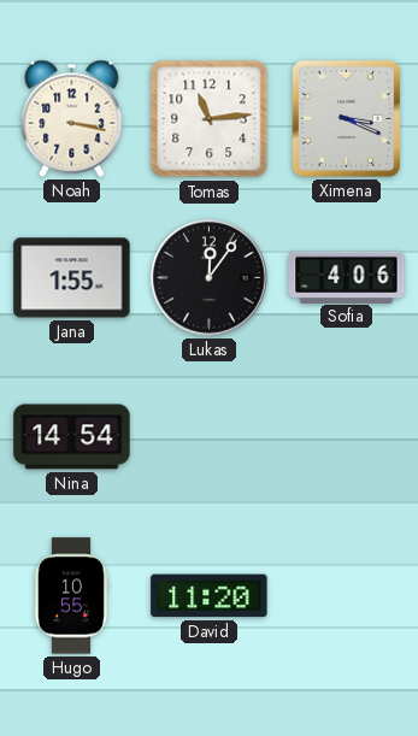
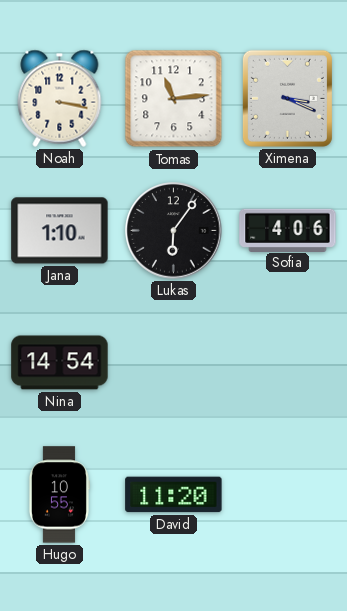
Jana: 1:55 -> 1:10
Lukas: 12:06 -> 6:06
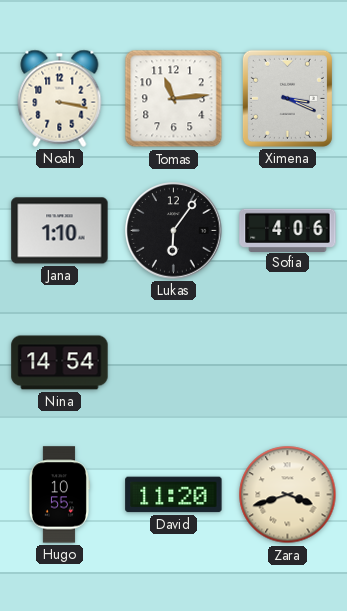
Zara: none -> 3:42
